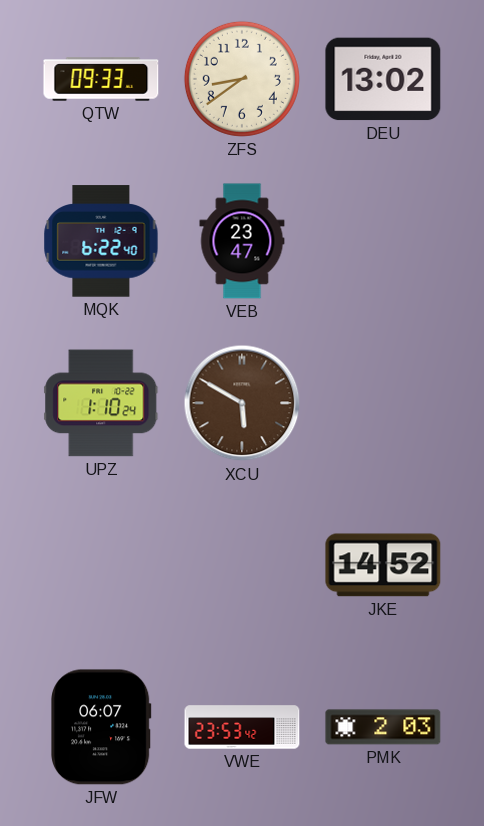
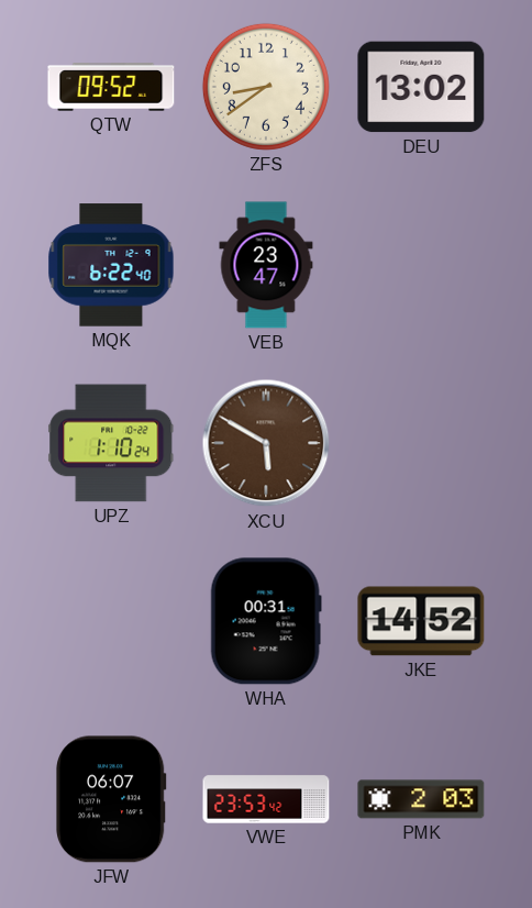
QTW: 09:33 -> 09:52
WHA: none -> 00:31
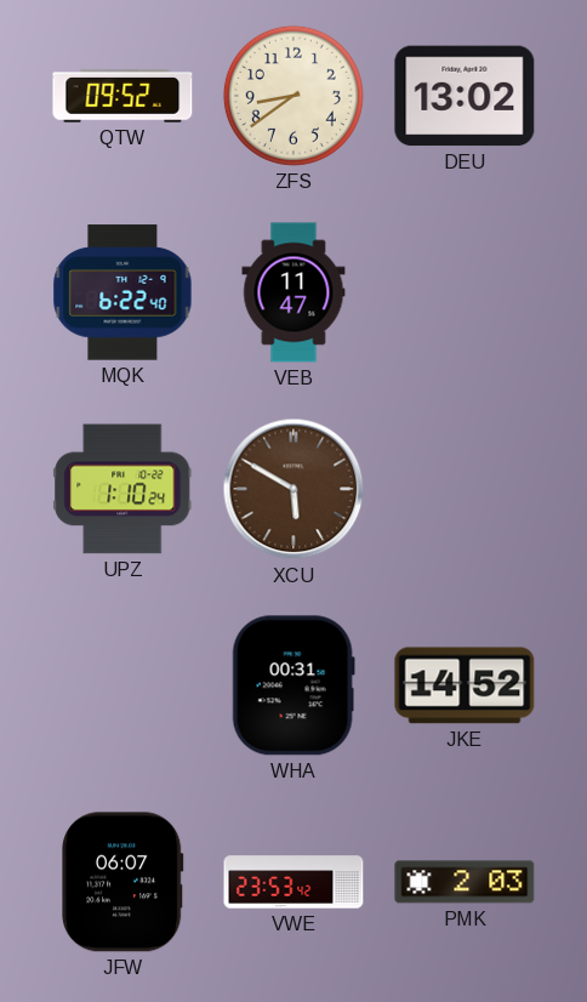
VEB: 23:47 -> 11:47
